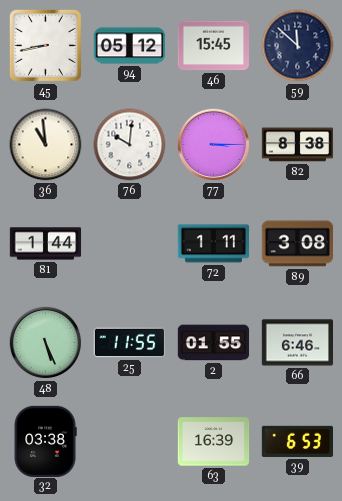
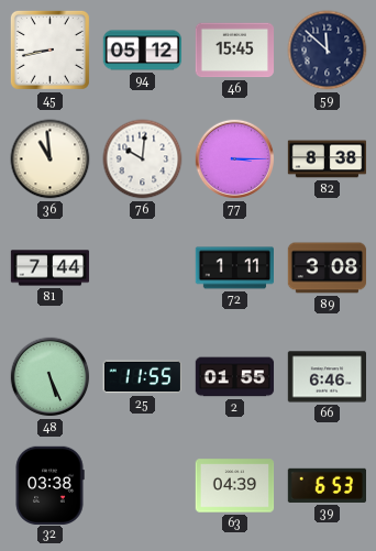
81: 1:44 -> 7:44
63: 16:39 -> 04:39
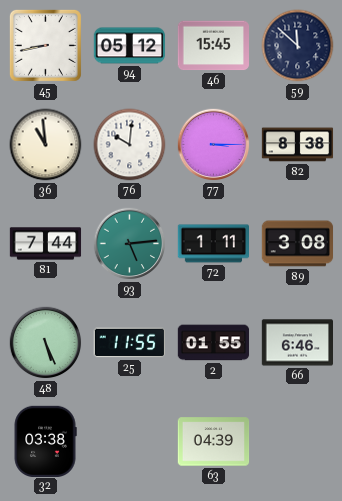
93: none -> 5:14
39: 6:53 -> none
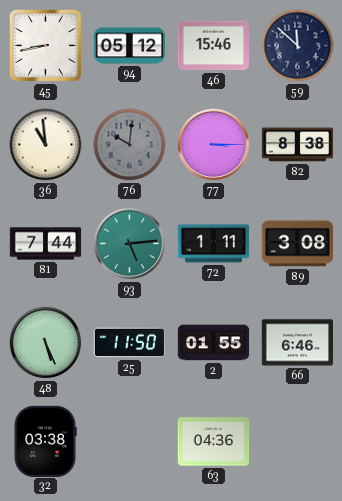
46: 15:45 -> 15:46
76 dial: white -> grey
25: 11:55 -> 11:50
63: 04:39 -> 04:36
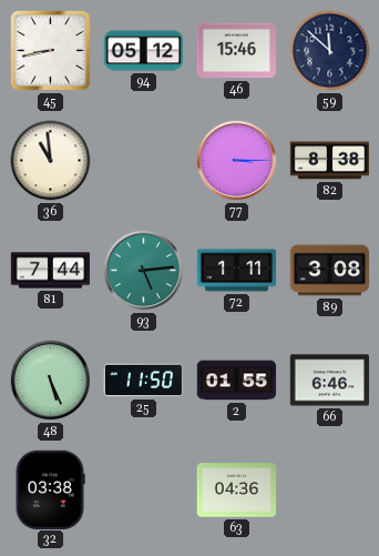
76: 10:01 -> none
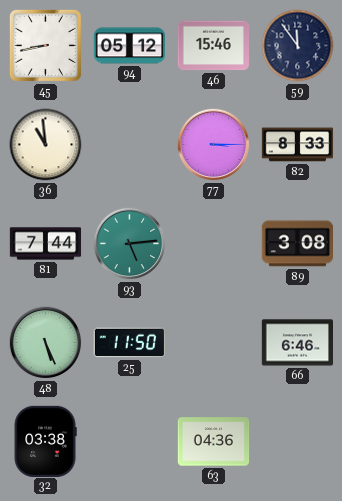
59: 11:52 -> 11:54
82: 8:38 -> 8:33
72: 1:11 -> none
2: 01:55 -> none
